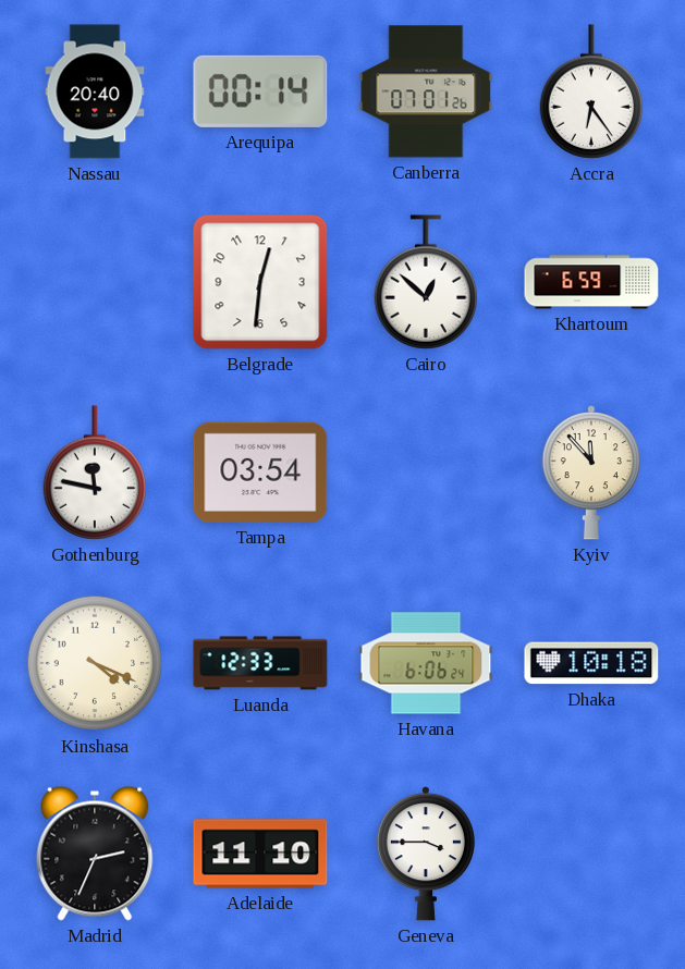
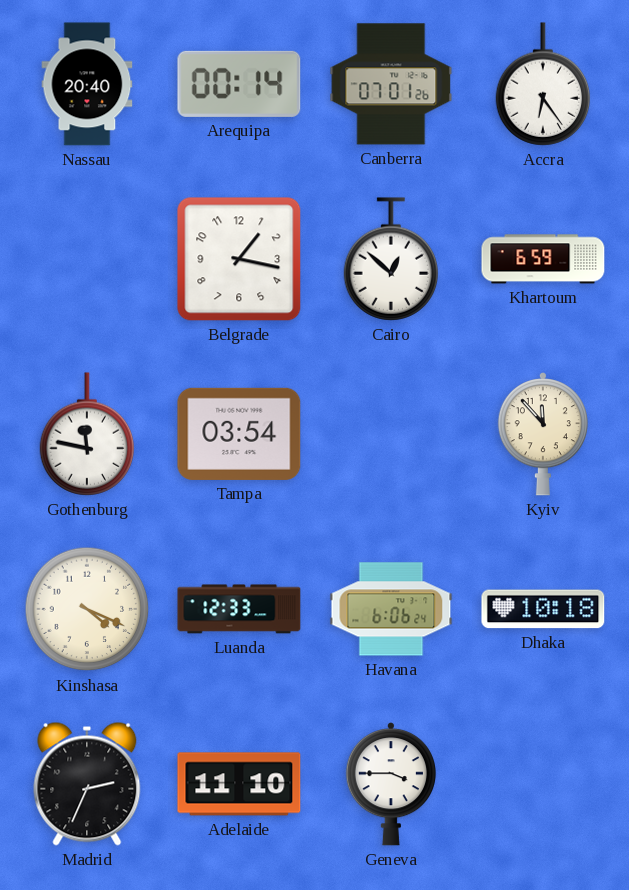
Belgrade: 12:31 -> 1:17
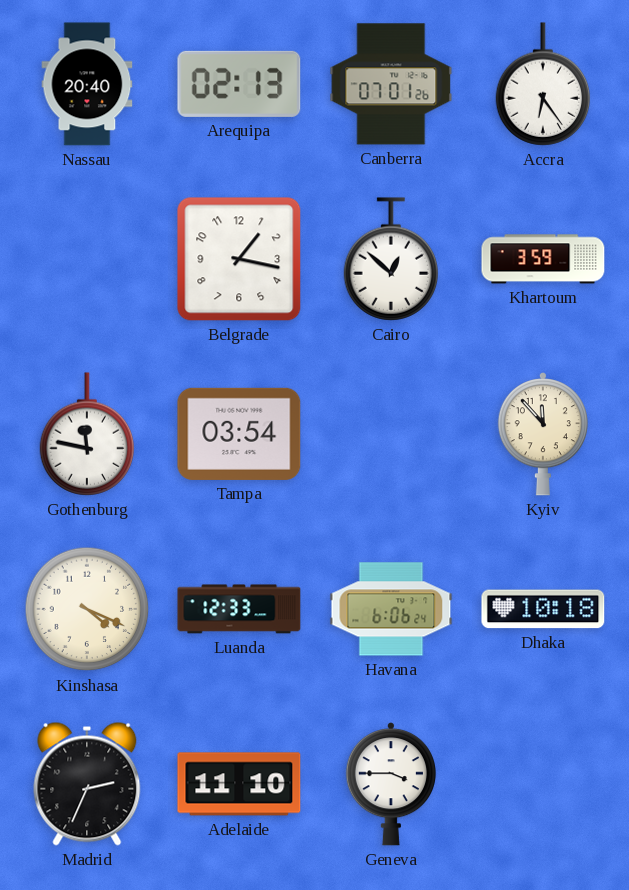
Arequipa: 00:14 -> 02:13
Khartoum: 6:59 -> 3:59
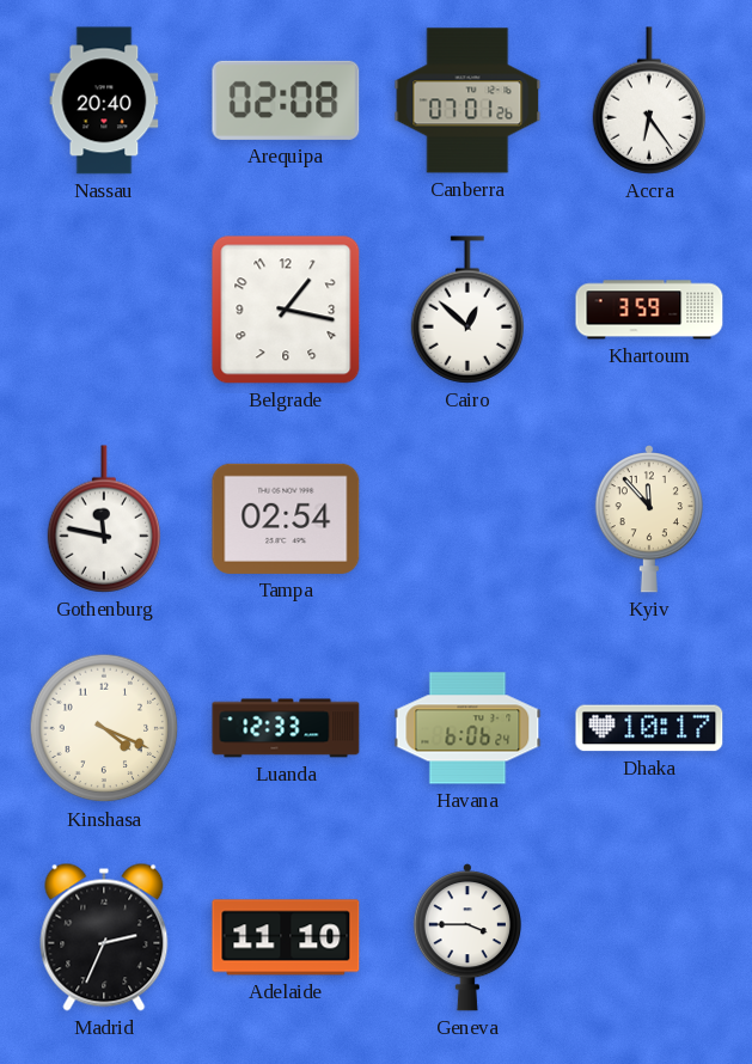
Arequipa: 02:13 -> 02:08
Tampa: 03:54 -> 02:54
Dhaka: 10:18 -> 10:17
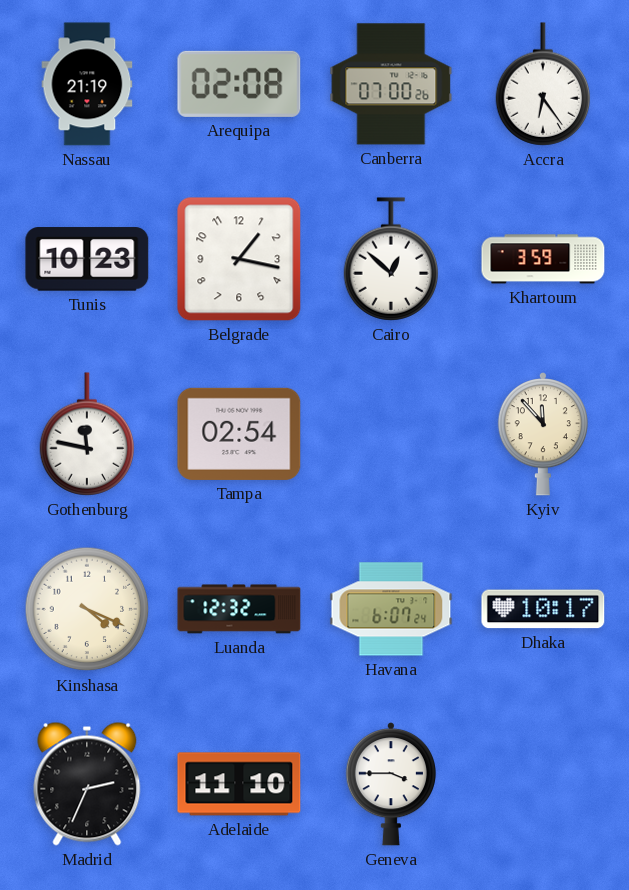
Nassau: 20:40 -> 21:19
Canberra: 07:01 -> 07:00
Tunis: none -> 10:23
Luanda: 12:33 -> 12:32
Havana: 6:06 -> 6:07
